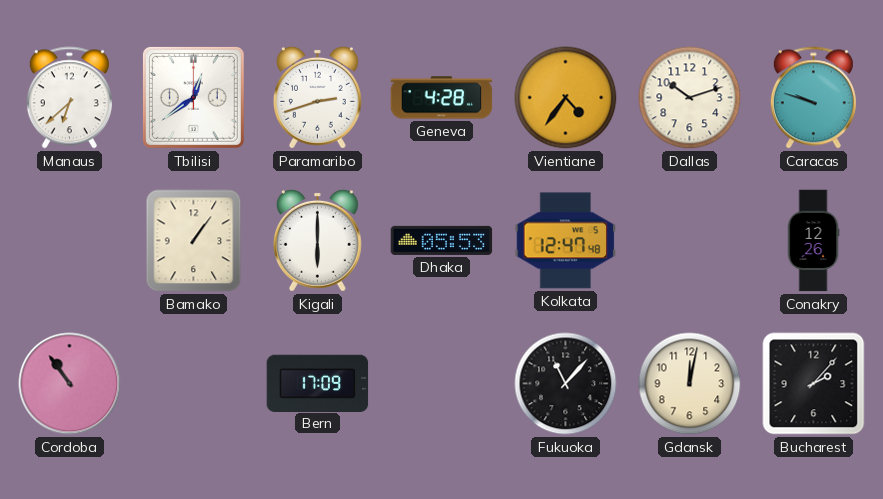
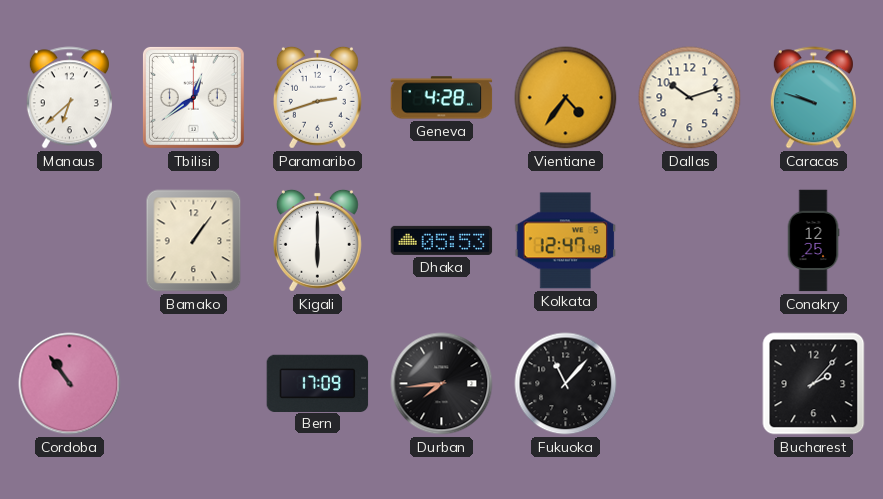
Conakry: 12:26 -> 12:25
Durban: none -> 7:44
Gdansk: 12:02 -> none
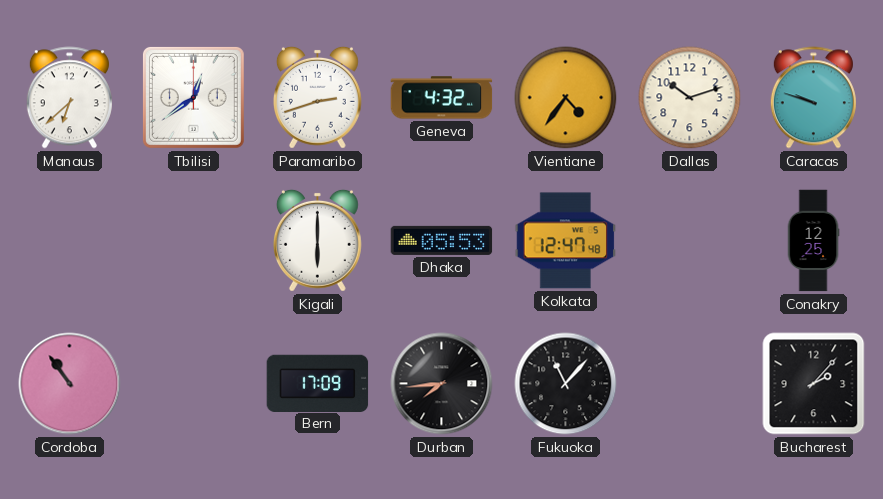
Geneva: 4:28 -> 4:32
Bamako: 1:06 -> none
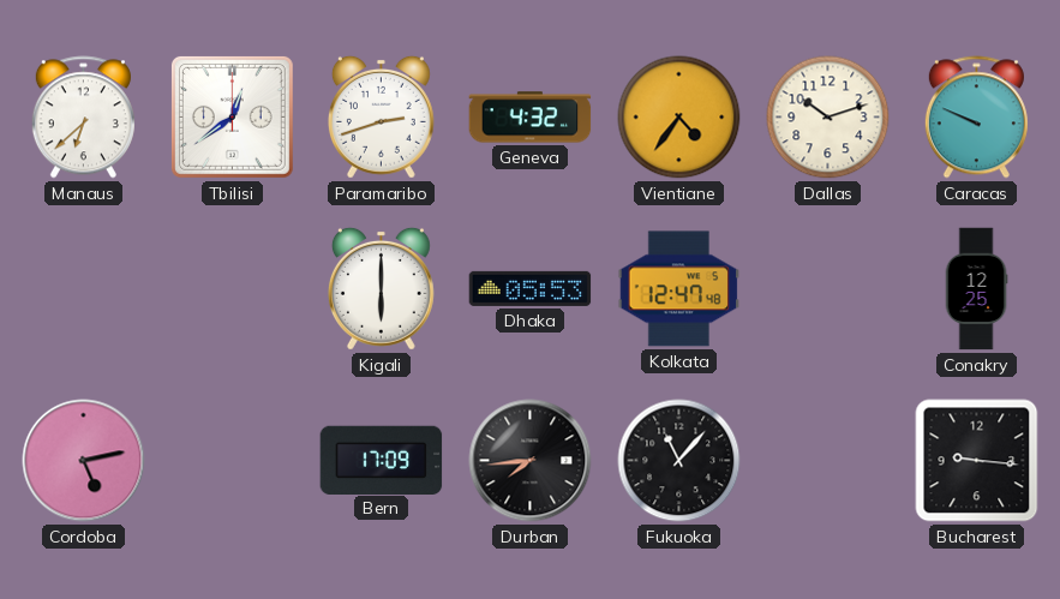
Caracas: 9:48 -> 9:49
Cordoba: 10:54 -> 5:13
Bucharest: 2:07 -> 9:16
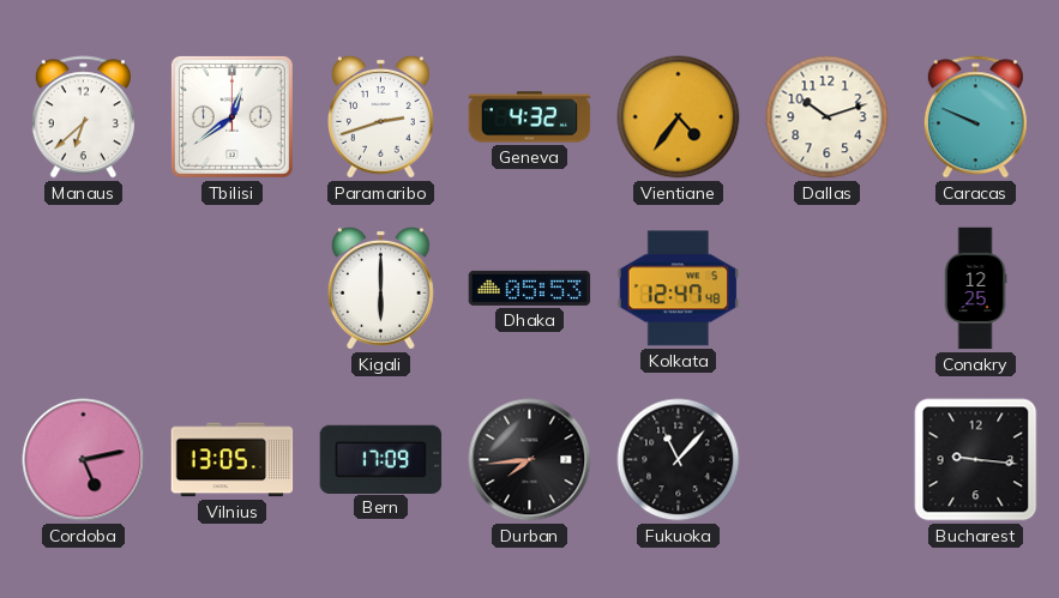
Vilnius: none -> 13:05
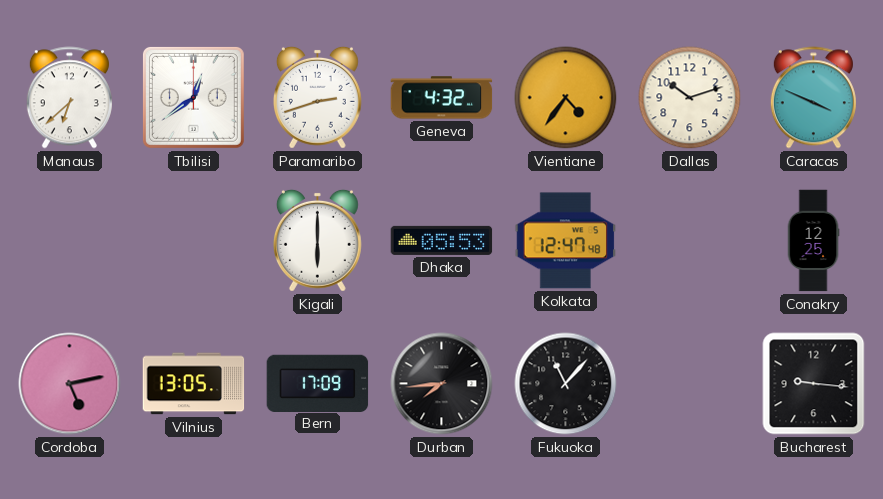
Caracas: 9:49 -> 3:49
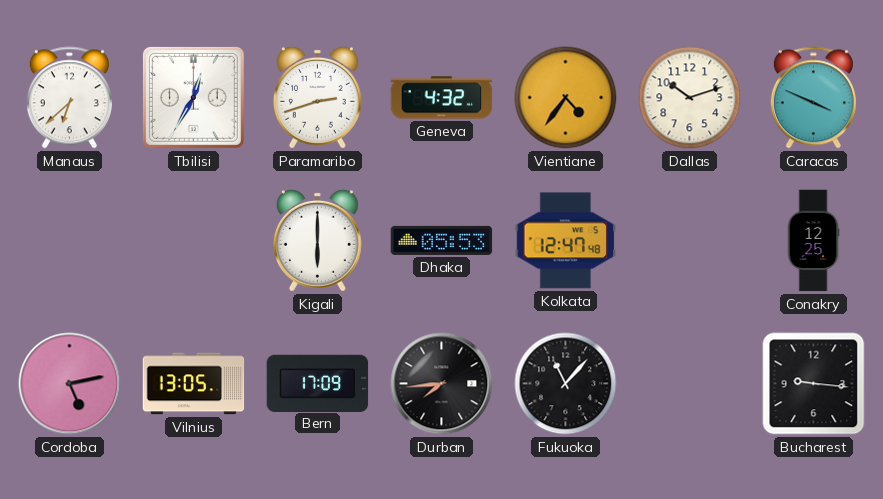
Tbilisi: 12:39 -> 12:35
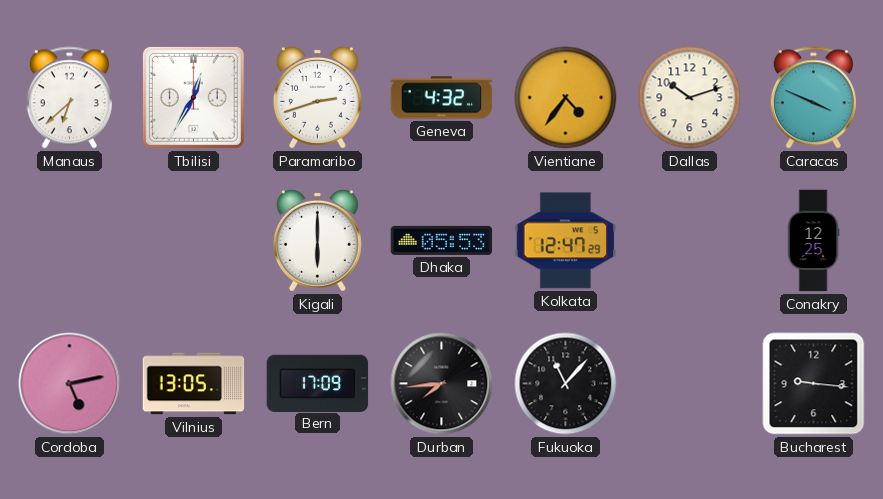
Kolkata: 12:47:48 -> 12:47:29
